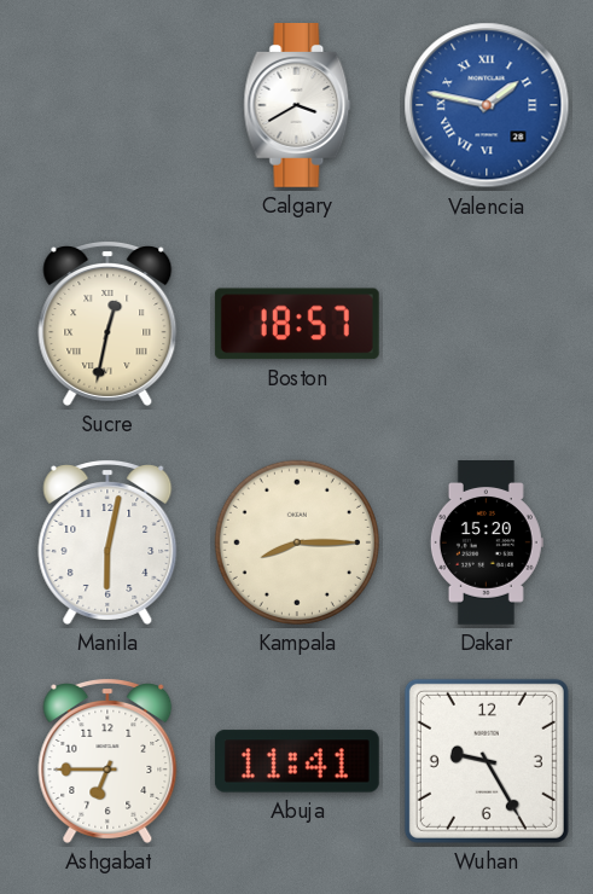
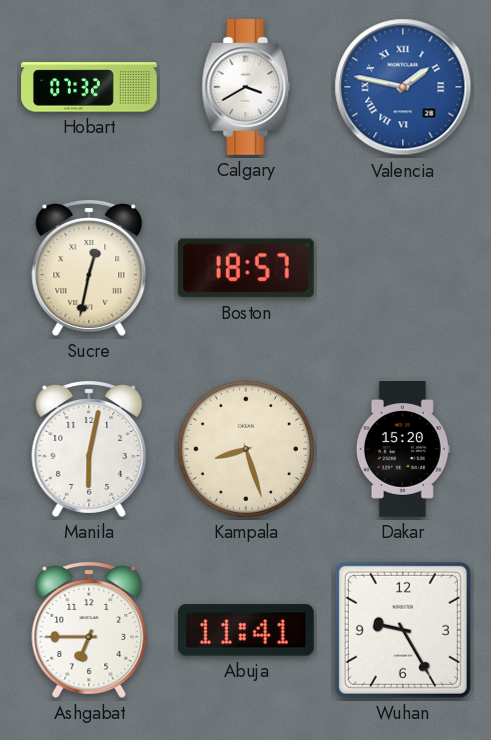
Hobart: none -> 07:32
Kampala: 8:15 -> 8:27
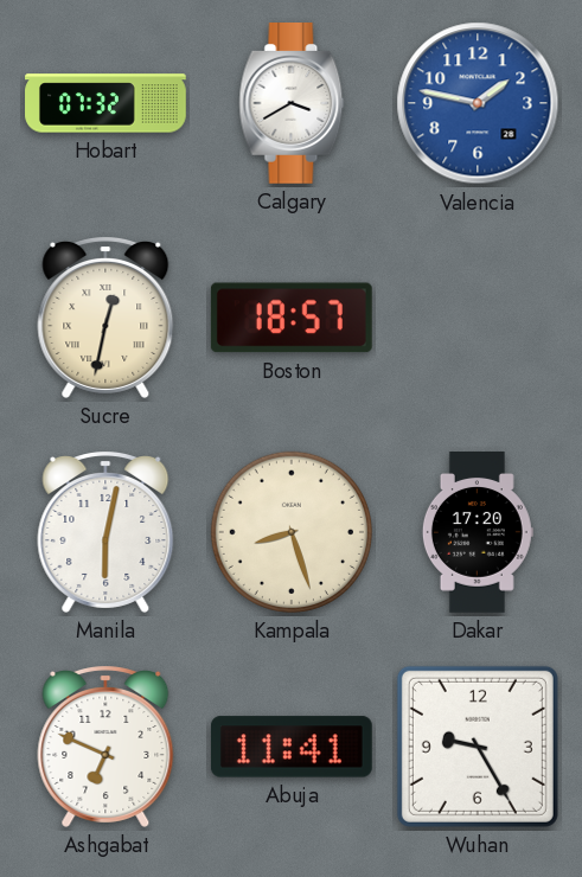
Valencia numerals: Roman -> Arabic
Dakar: 15:20 -> 17:20
Ashgabat: 6:45 -> 6:49
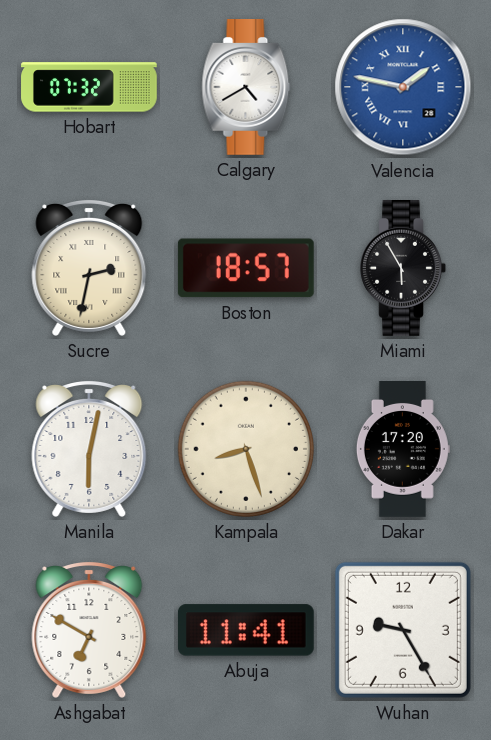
Calgary: 3:40 -> 4:40
Valencia numerals: Arabic -> Roman
Sucre: 12:32 -> 2:32
Miami: none -> 5:55
Ashgabat: 6:49 -> 6:50
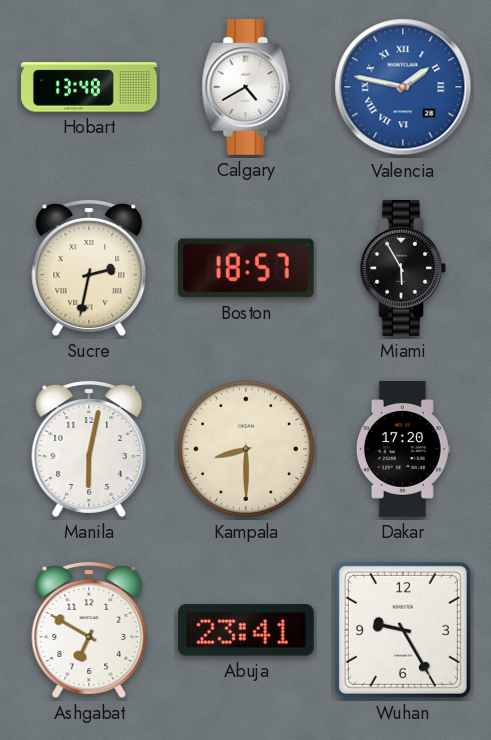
Hobart: 07:32 -> 13:48
Kampala: 8:27 -> 8:30
Abuja: 11:41 -> 23:41
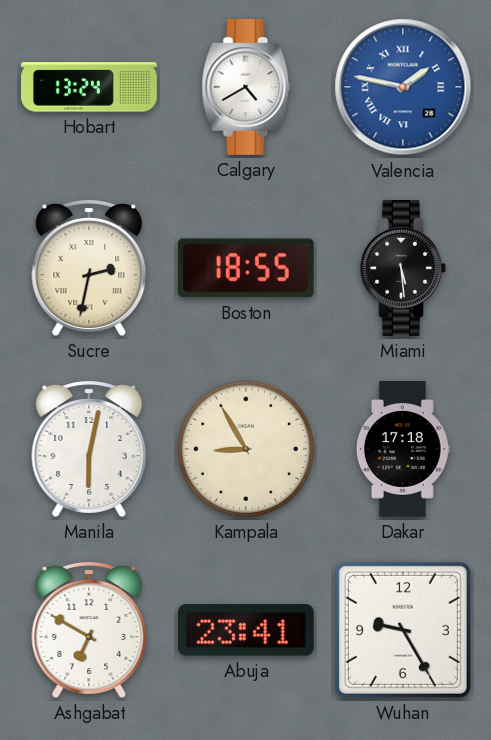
Hobart: 13:48 -> 13:24
Boston: 18:57 -> 18:55
Miami: 5:55 -> 5:29
Kampala: 8:30 -> 8:55
Dakar: 17:20 -> 17:18
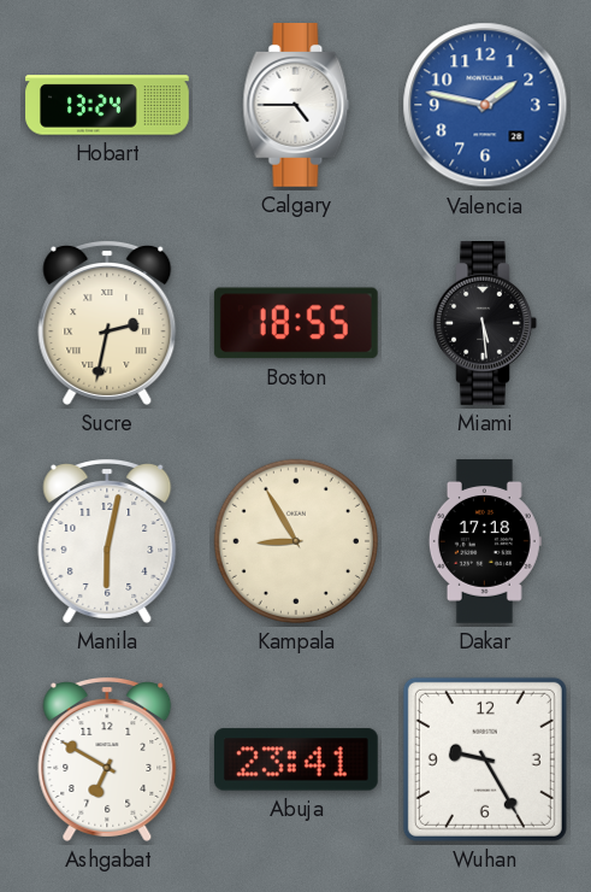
Calgary: 4:40 -> 4:45
Valencia numerals: Roman -> Arabic
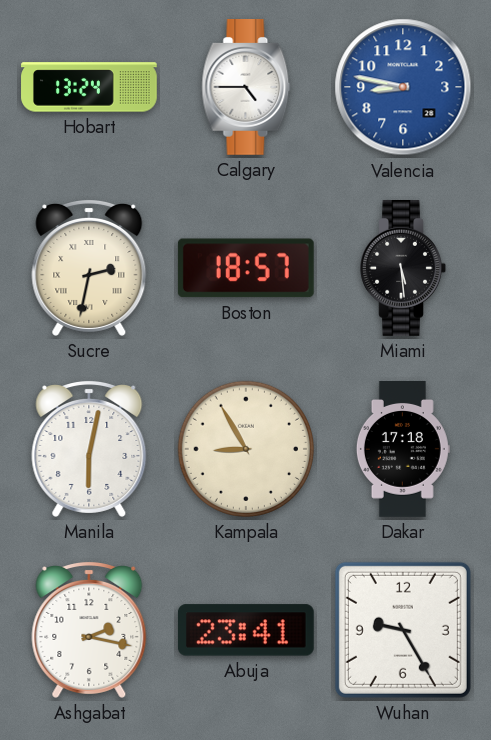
Valencia: 1:47 -> 8:47
Boston: 18:55 -> 18:57
Ashgabat: 6:50 -> 2:17
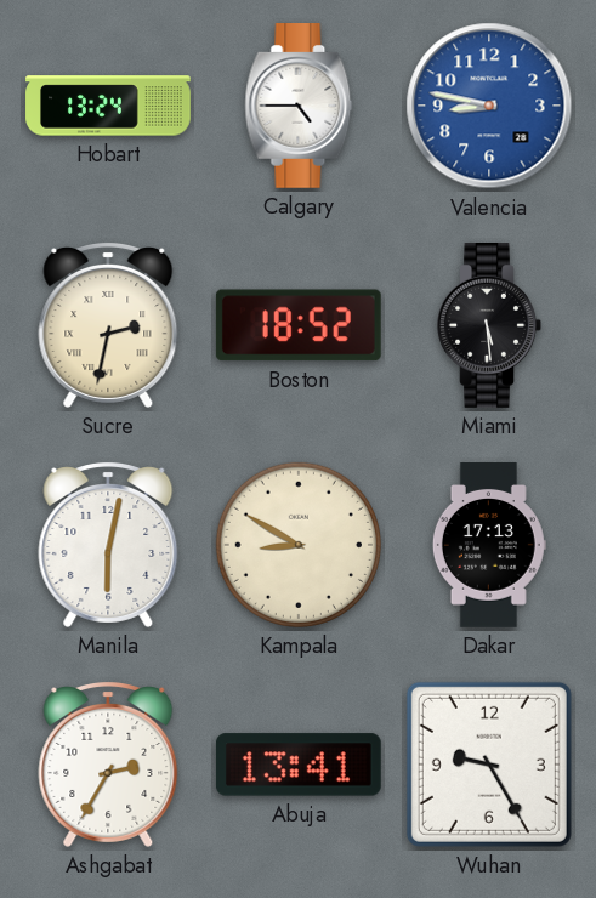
Boston: 18:57 -> 18:52
Kampala: 8:55 -> 8:50
Dakar: 17:18 -> 17:13
Ashgabat: 2:17 -> 2:35
Abuja: 23:41 -> 13:41
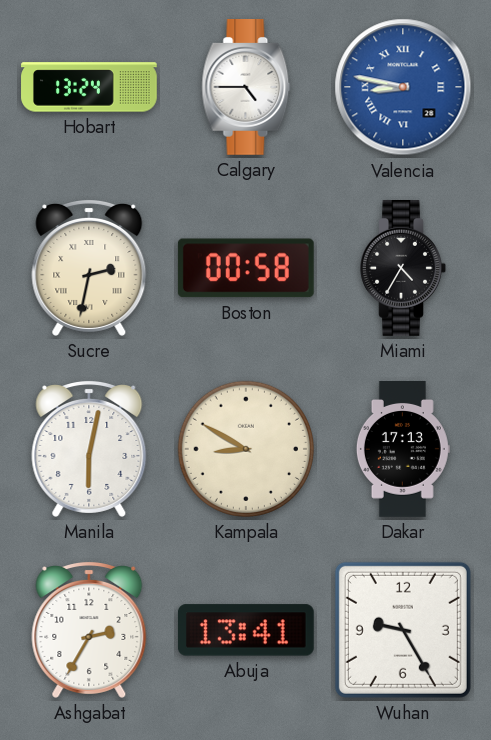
Valencia numerals: Arabic -> Roman
Boston: 18:52 -> 00:58
Miami: 5:29 -> 4:35
